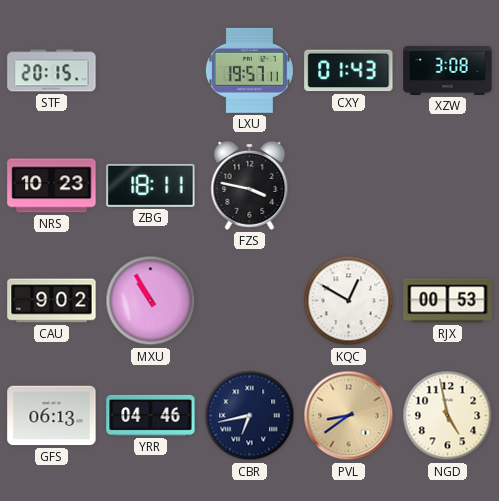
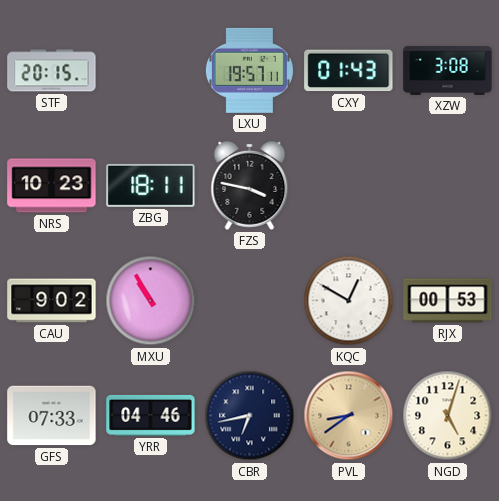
GFS: 06:13 -> 07:33
NGD: 4:58 -> 5:03
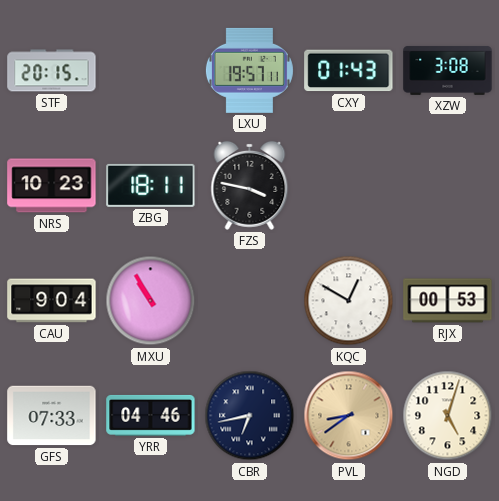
CAU: 9:02 -> 9:04
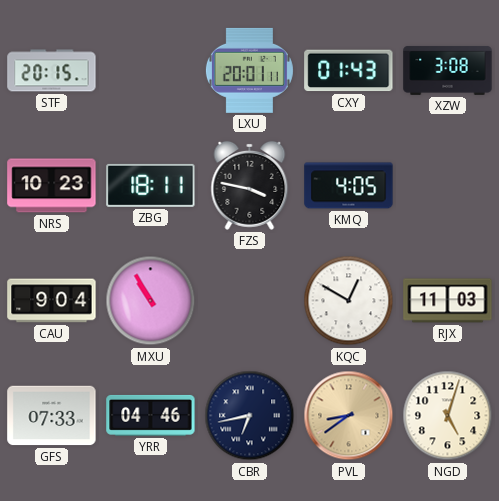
LXU: 19:57 -> 20:01
KMQ: none -> 4:05
RJX: 00:53 -> 11:03
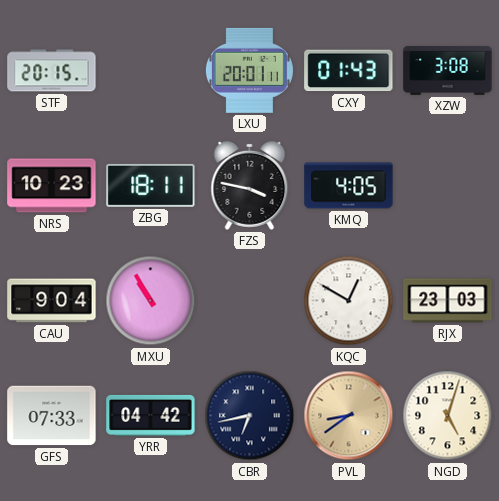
RJX: 11:03 -> 23:03
YRR: 04:46 -> 04:42
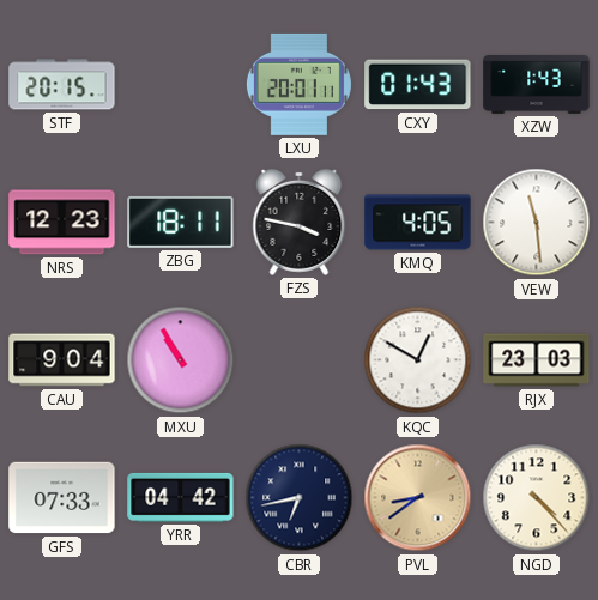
XZW: 3:08 -> 1:43
NRS: 10:23 -> 12:23
VEW: none -> 11:29
NGD: 5:03 -> 4:23
